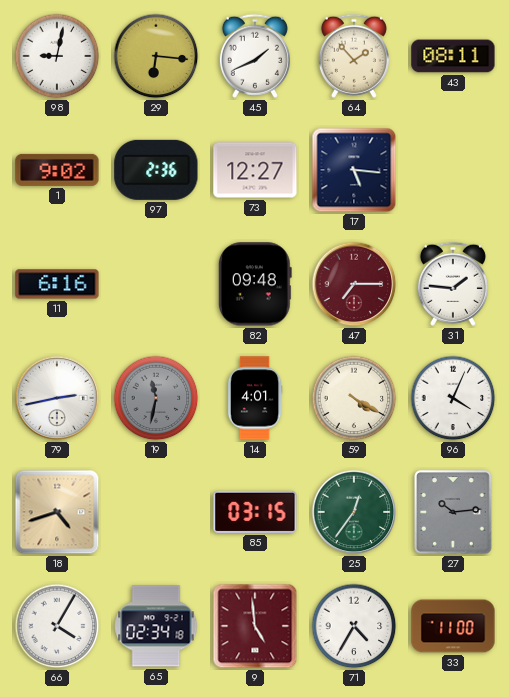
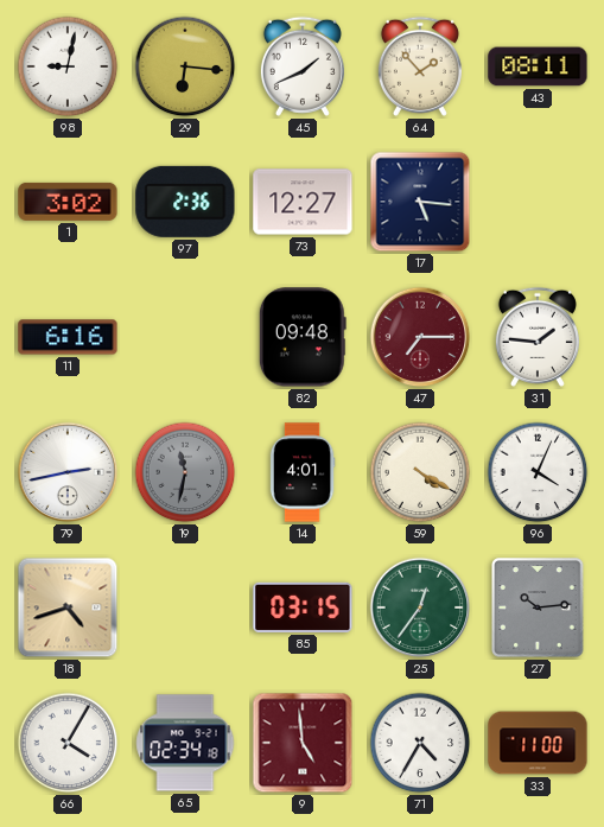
1: 9:02 -> 3:02
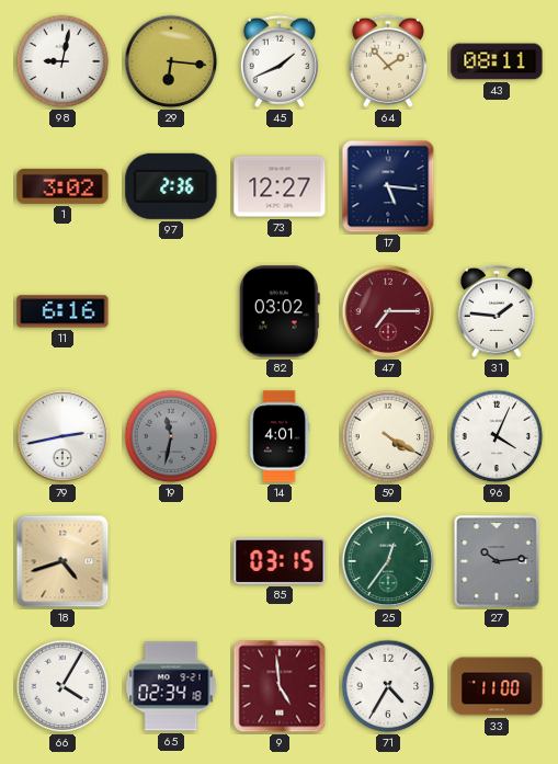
82: 09:48 -> 03:02
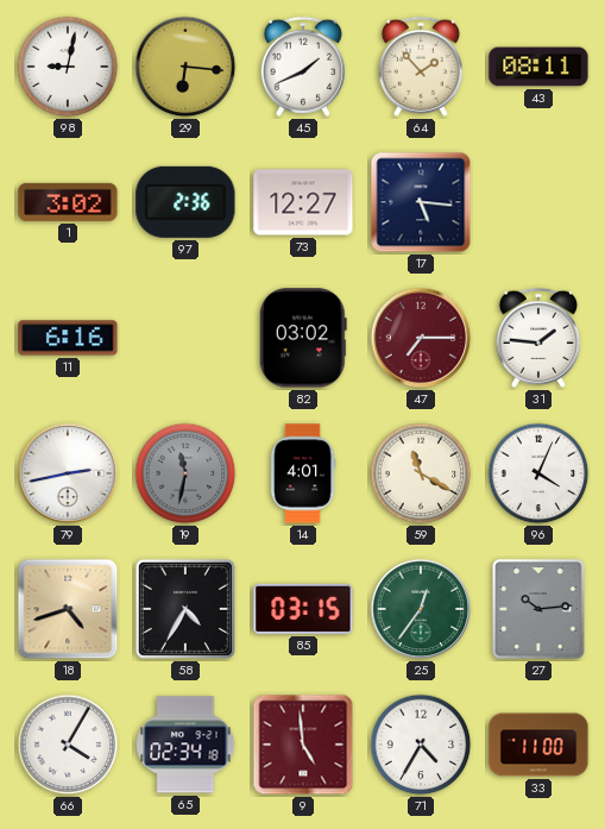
59: 4:20 -> 11:20
58: none -> 4:35
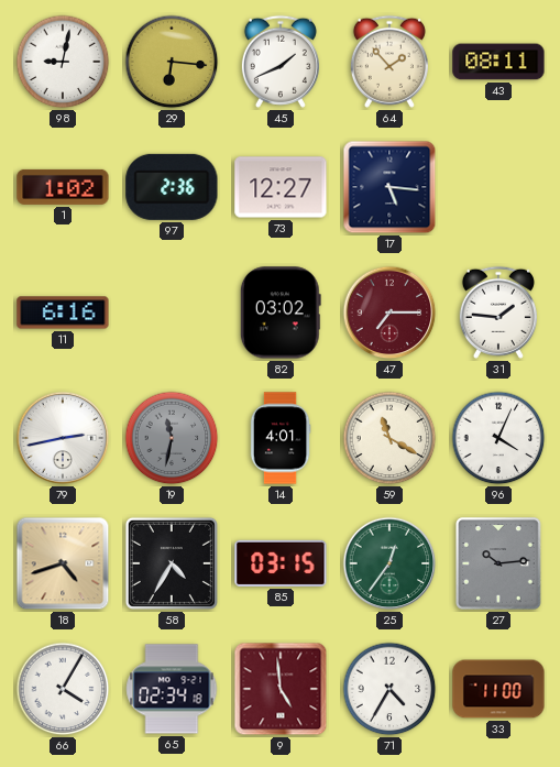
1: 3:02 -> 1:02
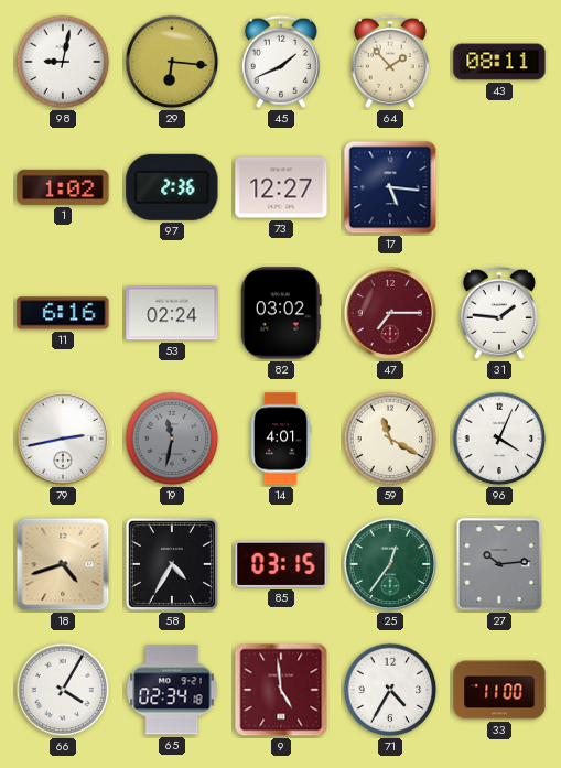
53: none -> 02:24
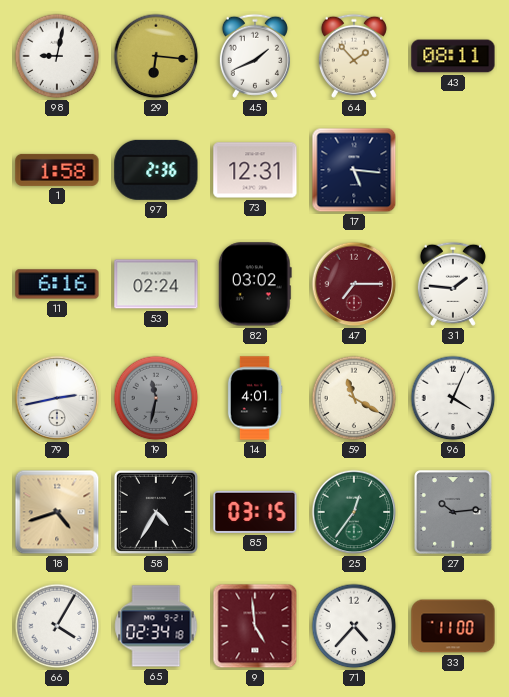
1: 1:02 -> 1:58
73: 12:27 -> 12:31
71: 4:35 -> 4:37
